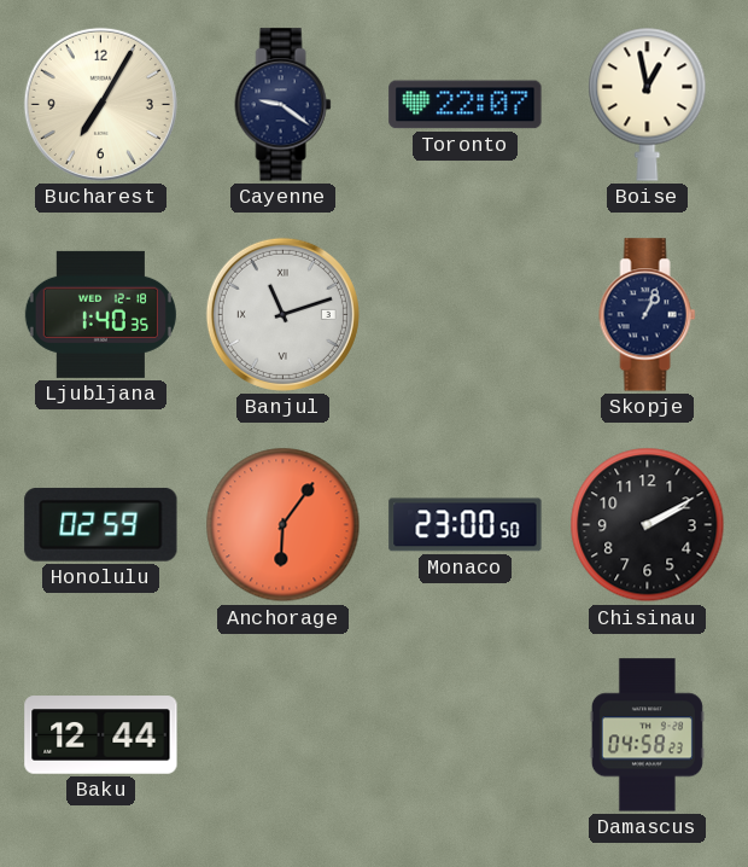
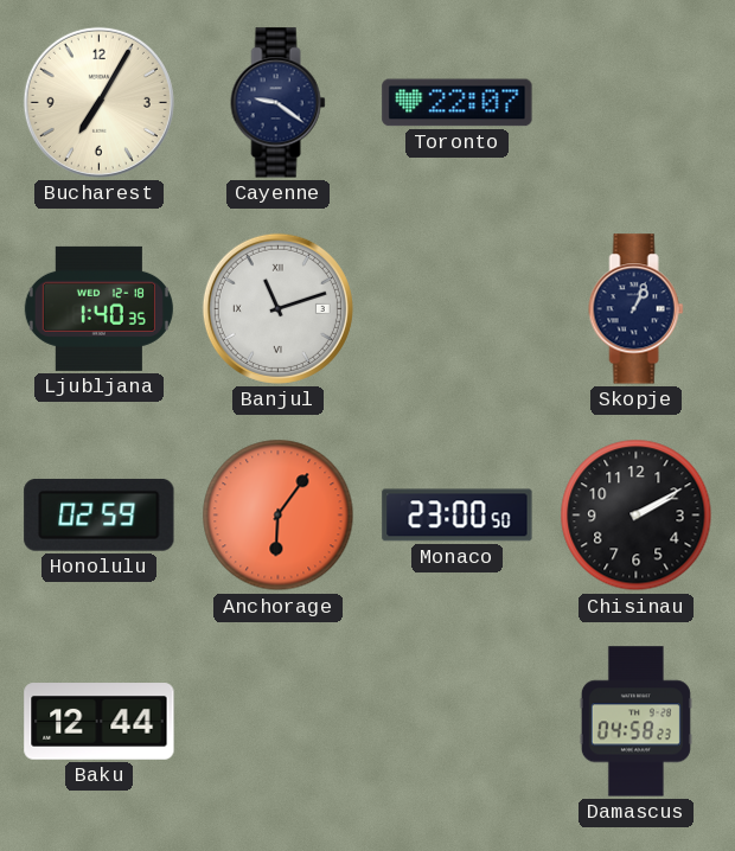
Boise: 12:58 -> none
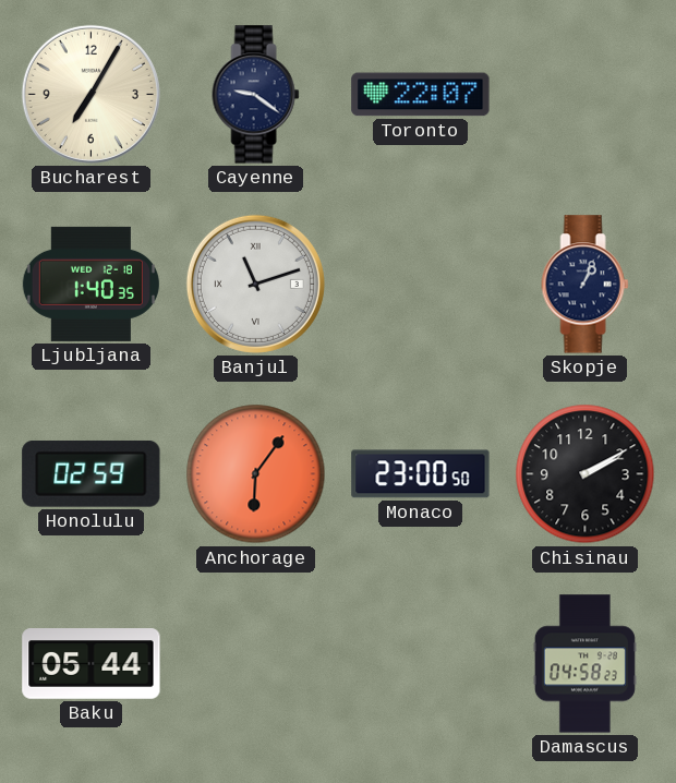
Baku: 12:44 -> 05:44
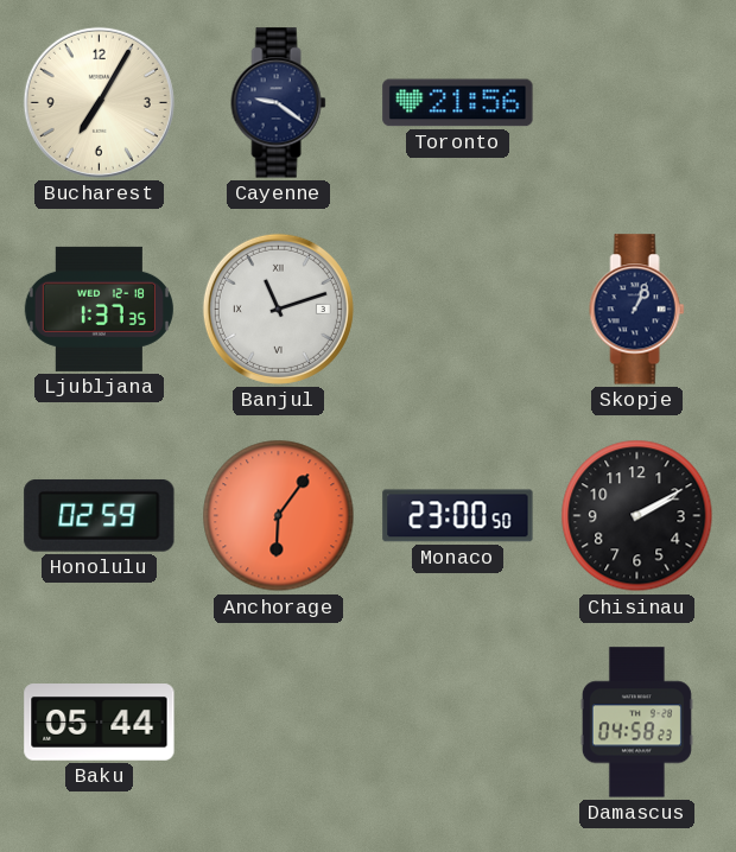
Toronto: 22:07 -> 21:56
Ljubljana: 1:40 -> 1:37
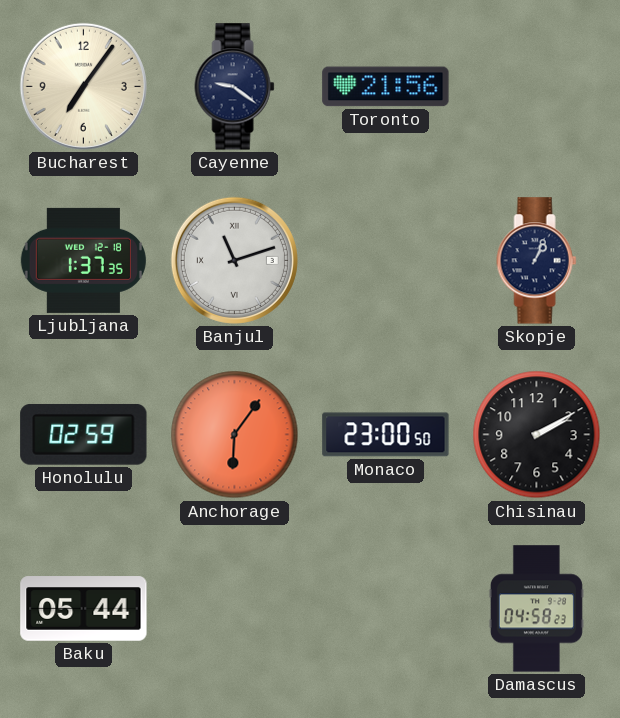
Bucharest: 7:05 -> 7:06
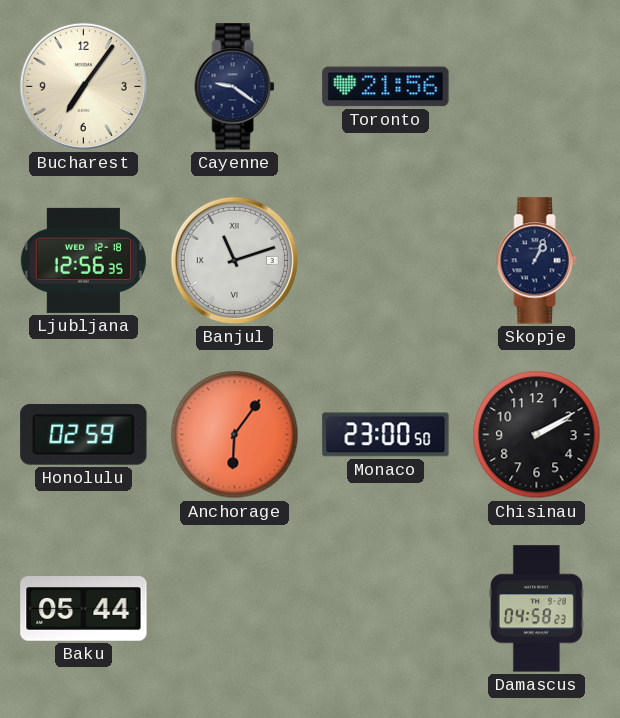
Ljubljana: 1:37 -> 12:56
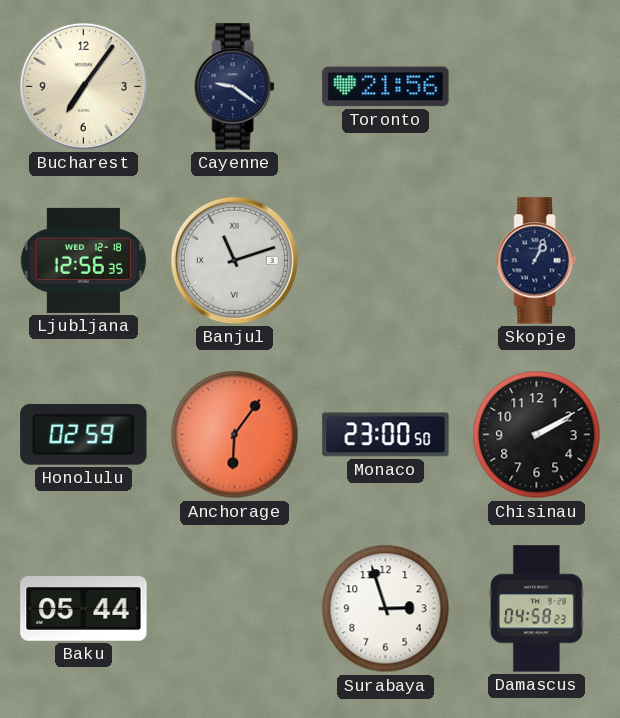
Surabaya: none -> 2:57
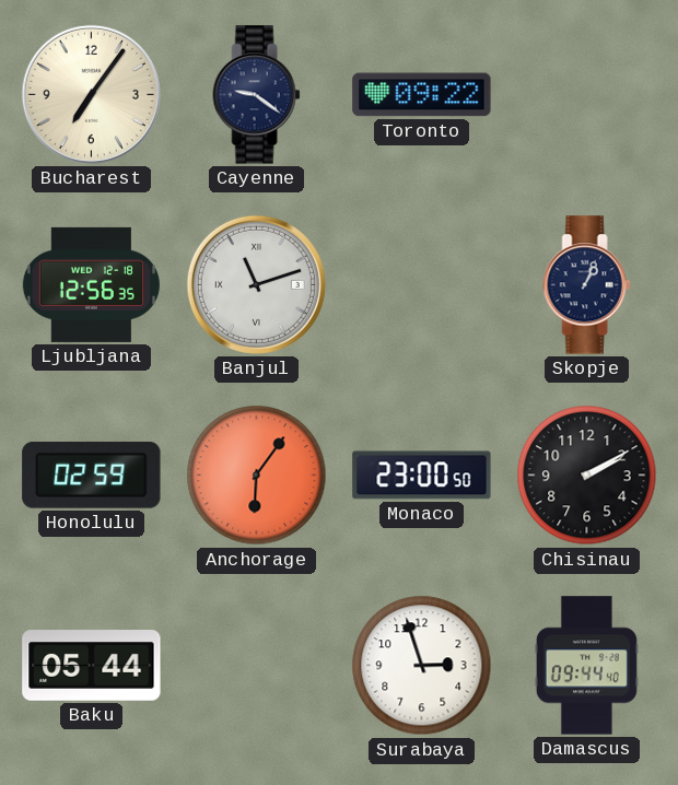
Toronto: 21:56 -> 09:22
Damascus: 04:58 -> 09:44
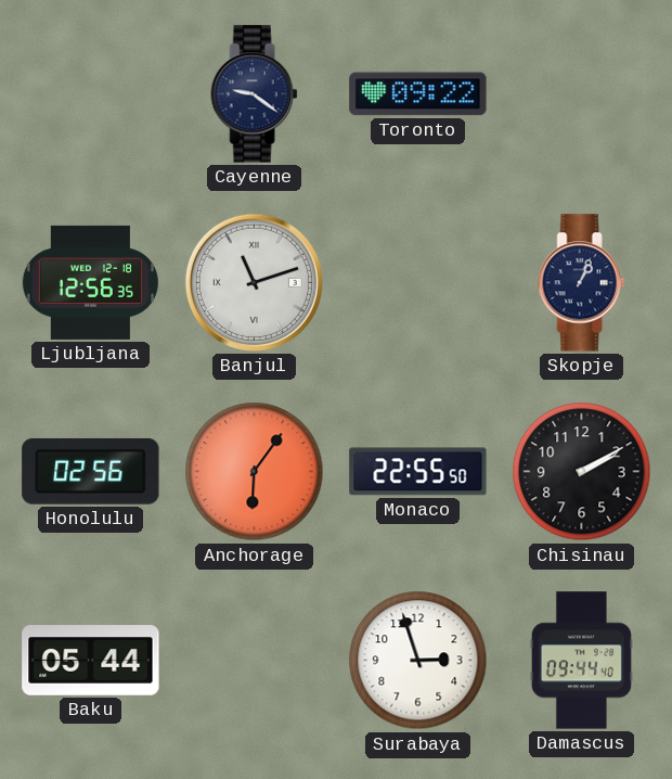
Bucharest: 7:06 -> none
Honolulu: 02:59 -> 02:56
Monaco: 23:00 -> 22:55
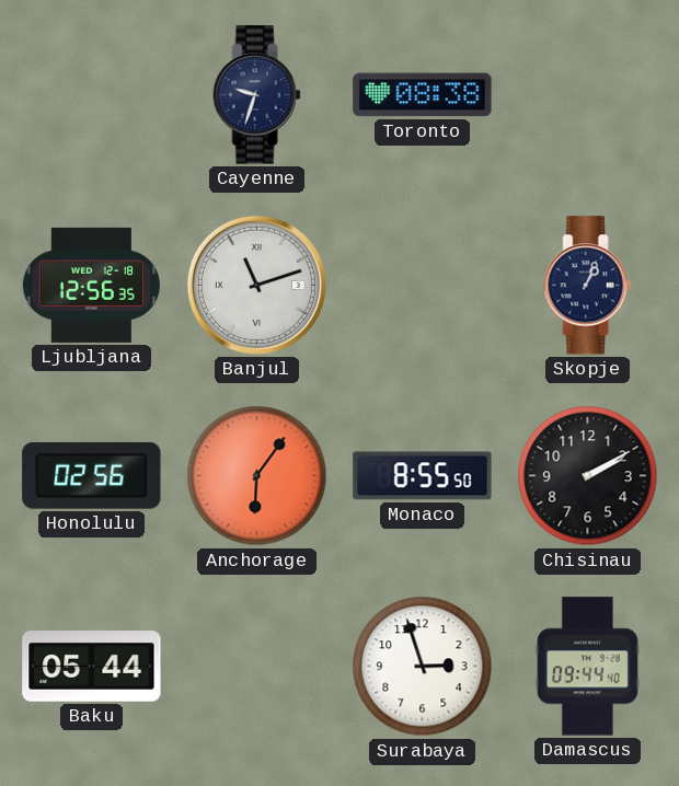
Cayenne: 9:21 -> 9:33
Toronto: 09:22 -> 08:38
Monaco: 22:55 -> 8:55
